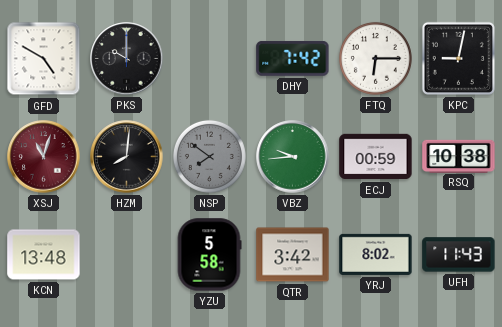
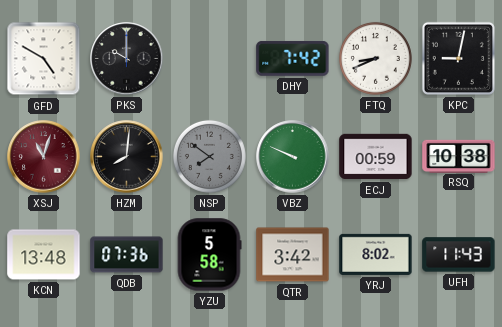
FTQ: 6:15 -> 8:41
VBZ: 9:44 -> 9:49
QDB: none -> 07:36
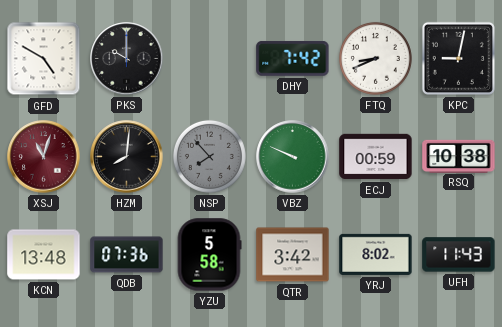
NSP: 7:51 -> 7:53
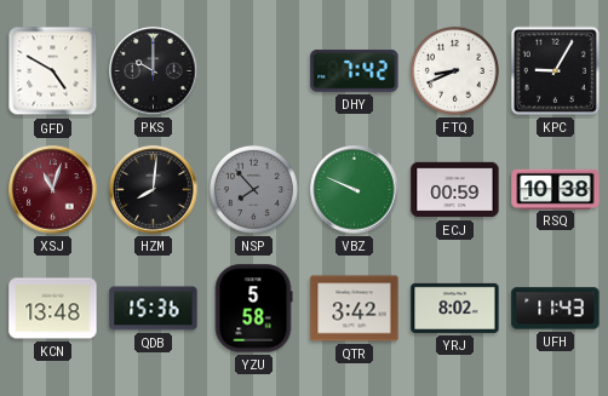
KPC: 9:02 -> 9:05
QDB: 07:36 -> 15:36
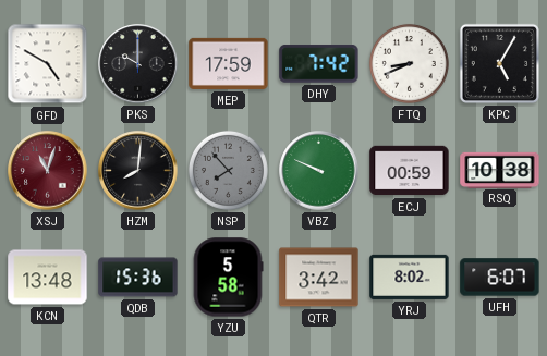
MEP: none -> 17:59
KPC: 9:05 -> 5:05
UFH: 11:43 -> 6:07
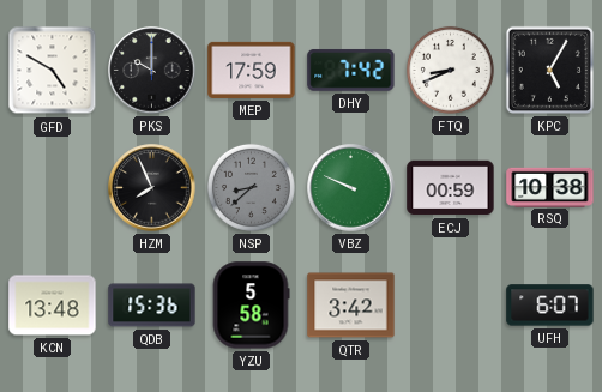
XSJ: 11:03 -> none
HZM: 8:01 -> 7:56
NSP: 7:53 -> 8:38
YRJ: 8:02 -> none
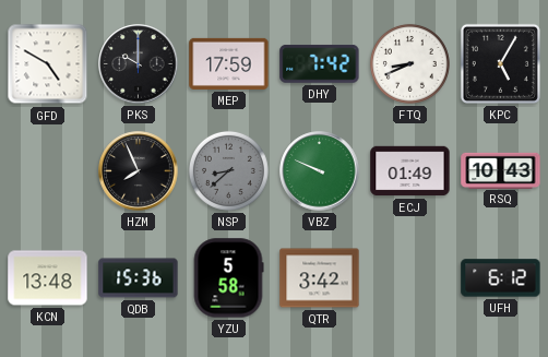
ECJ: 00:59 -> 01:49
RSQ: 10:38 -> 10:43
UFH: 6:07 -> 6:12
